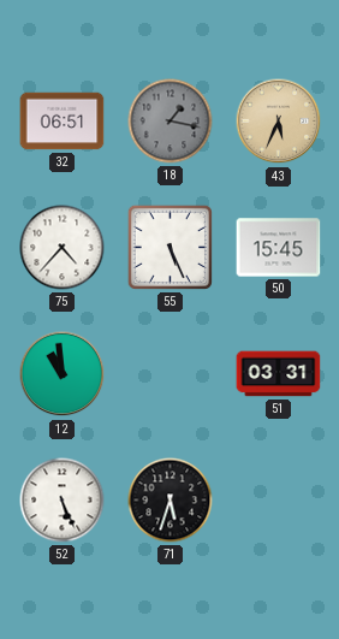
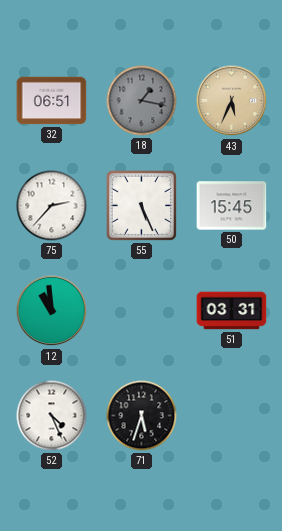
75: 4:37 -> 2:37
52: 5:26 -> 4:26
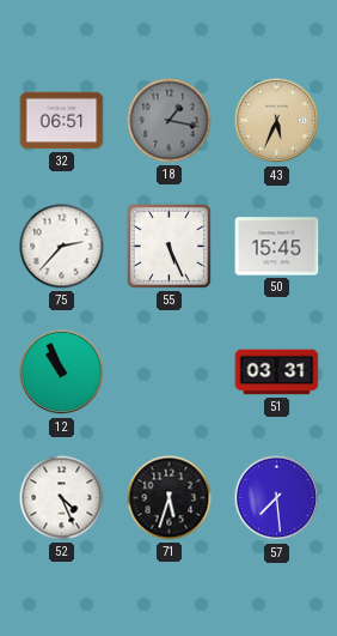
12: 10:59 -> 10:56
57: none -> 7:29
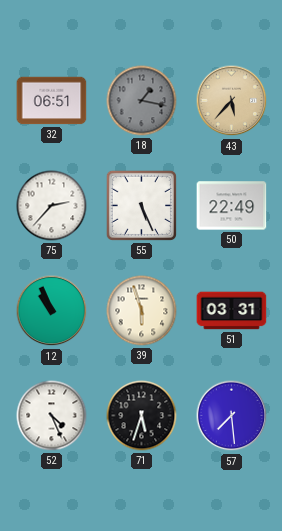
43: 5:34 -> 5:37
50: 15:45 -> 22:49
39: none -> 5:57
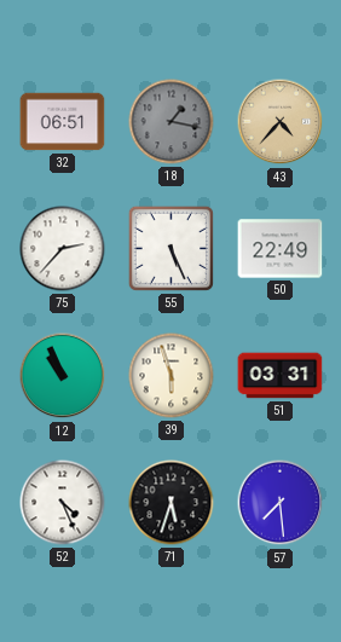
43: 5:37 -> 4:37
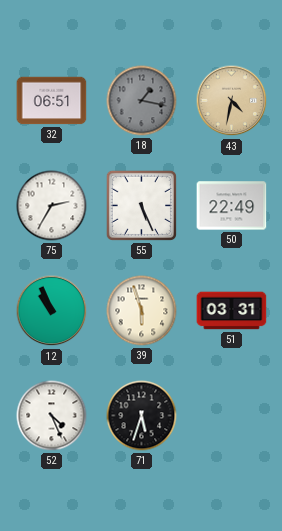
43: 4:37 -> 4:32
75: 2:37 -> 2:35
57: 7:29 -> none
